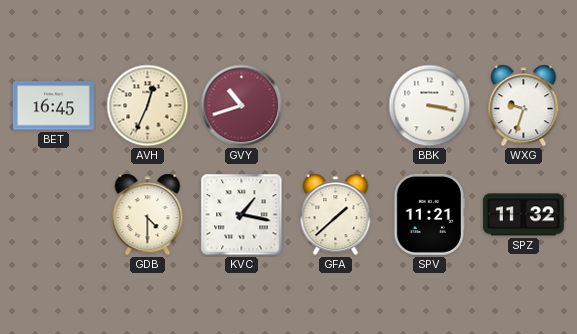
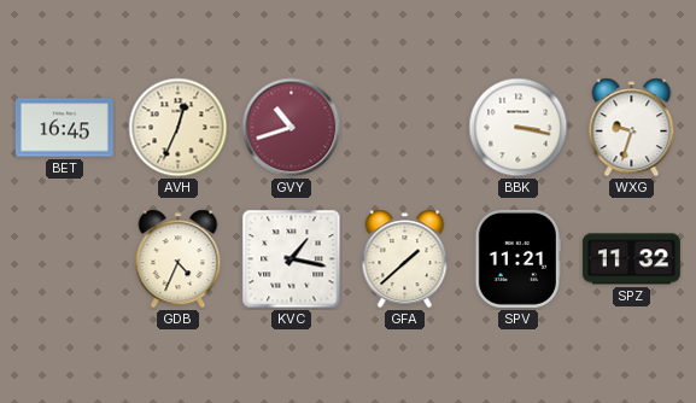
GDB: 4:30 -> 4:34
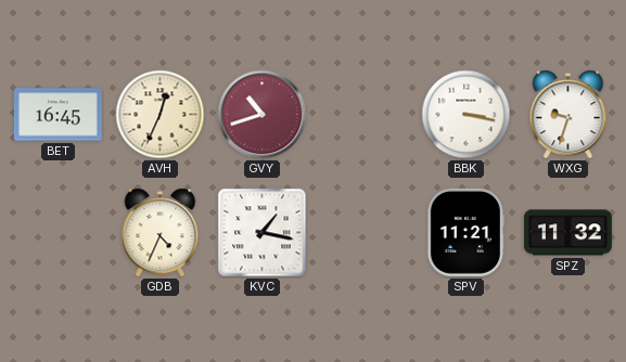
GFA: 1:38 -> none
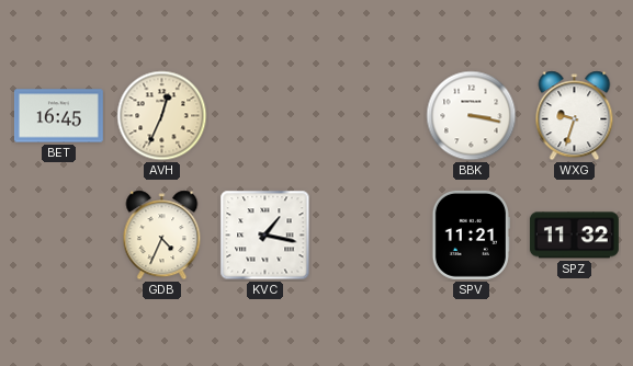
GVY: 10:42 -> none
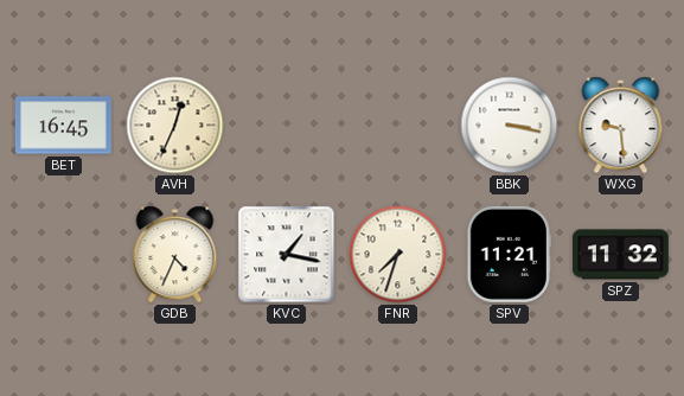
WXG: 9:33 -> 9:29
FNR: none -> 7:33
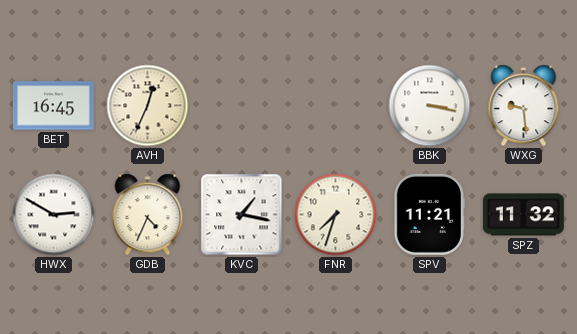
HWX: none -> 2:50
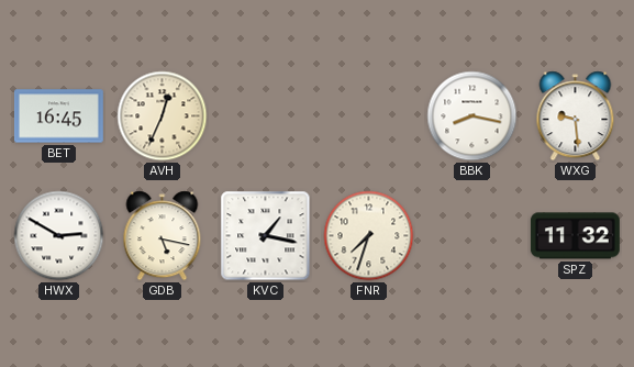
BBK: 3:17 -> 8:17
GDB: 4:34 -> 5:17
SPV: 11:21 -> none
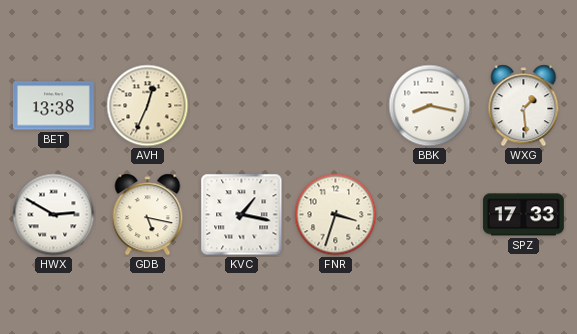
BET: 16:45 -> 13:38
WXG: 9:29 -> 1:29
FNR: 7:33 -> 3:33
SPZ: 11:32 -> 17:33
